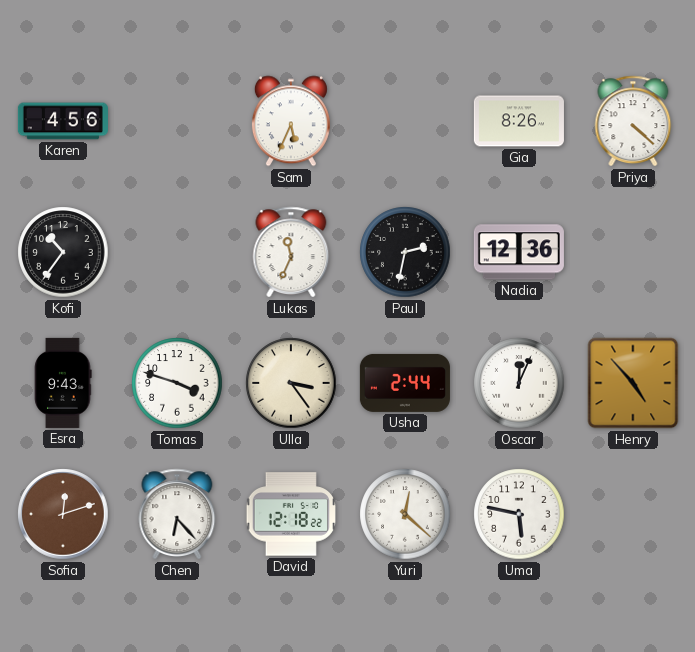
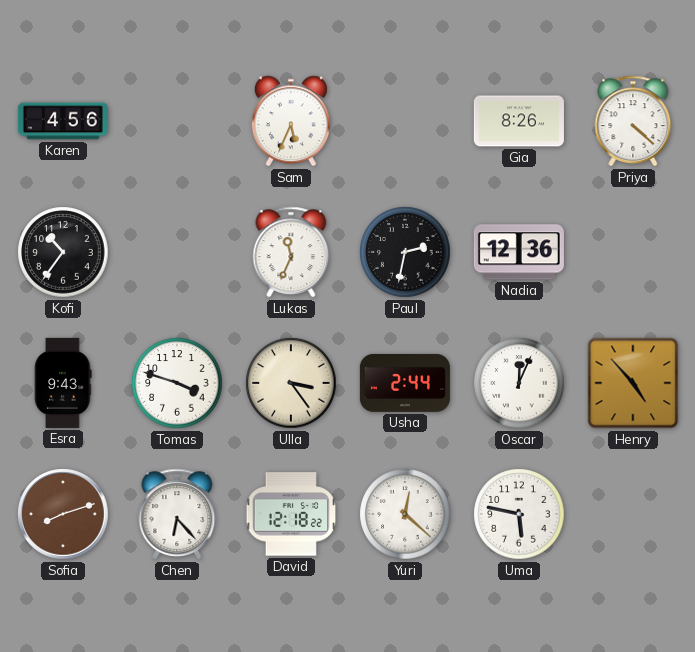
Sofia: 12:12 -> 8:12
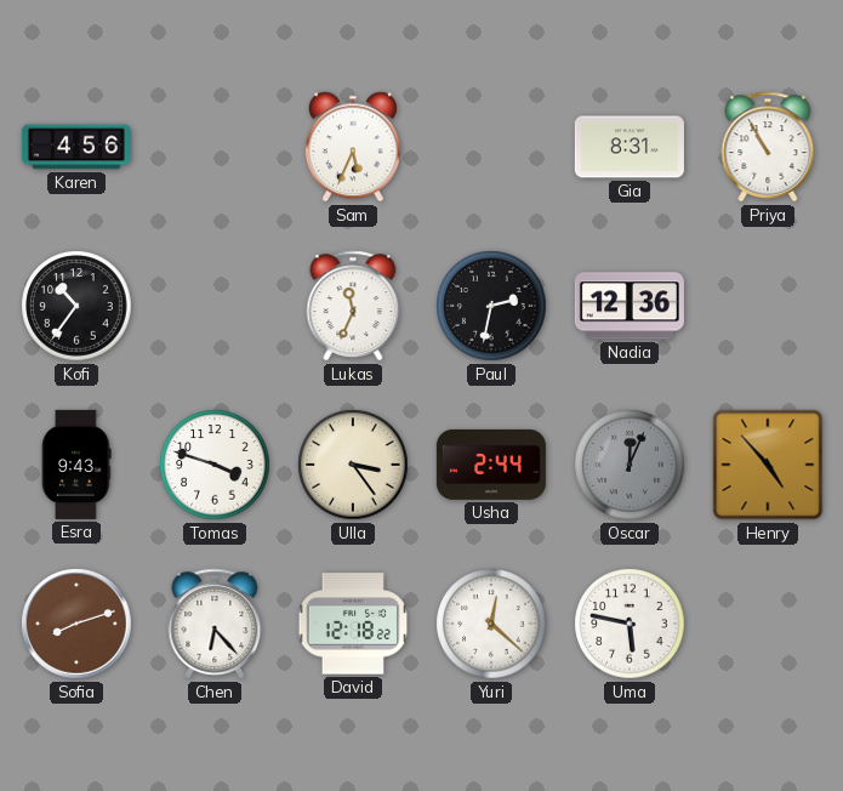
Gia: 8:26 -> 8:31
Priya: 4:22 -> 10:55
Oscar dial: white -> grey
